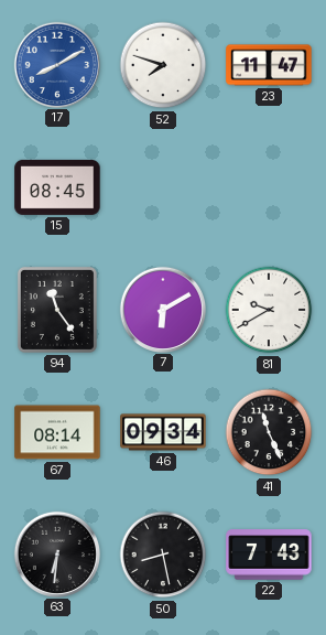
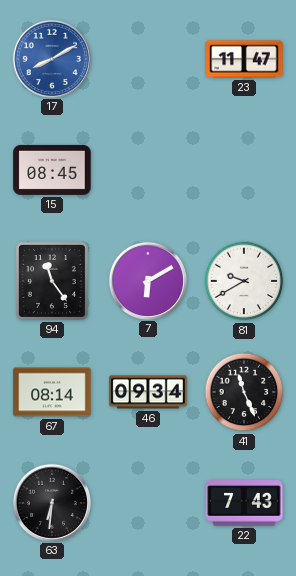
52: 7:48 -> none
50: 8:28 -> none
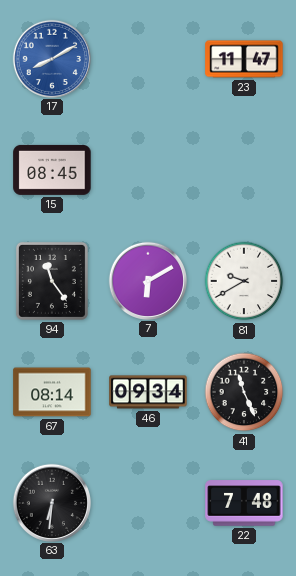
22: 7:43 -> 7:48
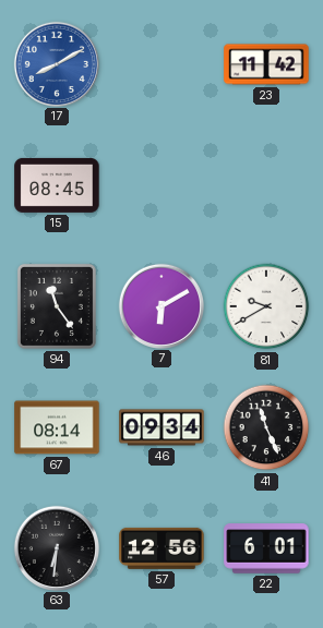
23: 11:47 -> 11:42
57: none -> 12:56
22: 7:48 -> 6:01
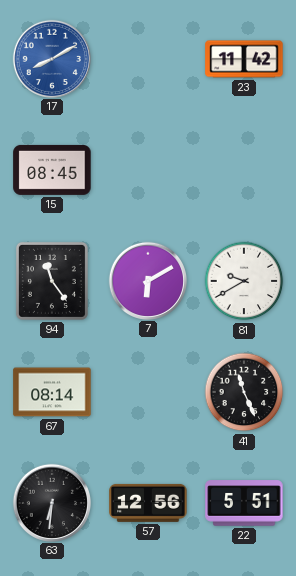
46: 09:34 -> none
22: 6:01 -> 5:51
